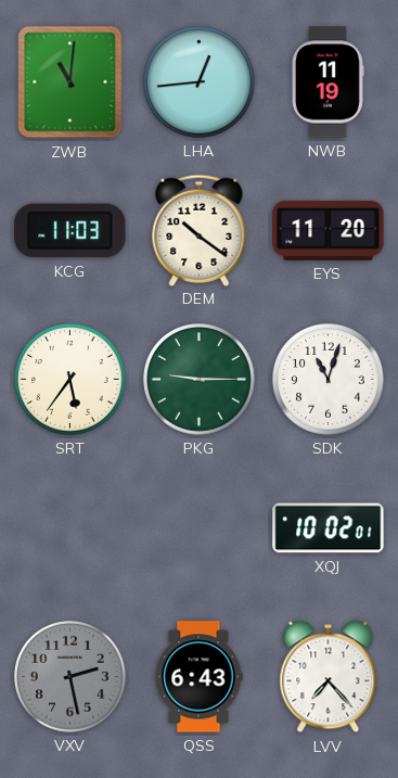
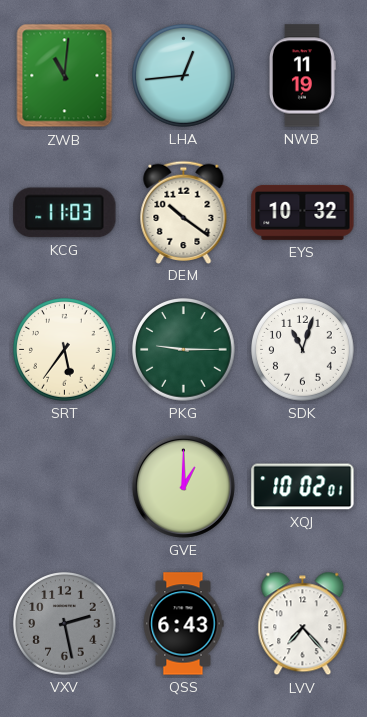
EYS: 11:20 -> 10:32
GVE: none -> 1:00
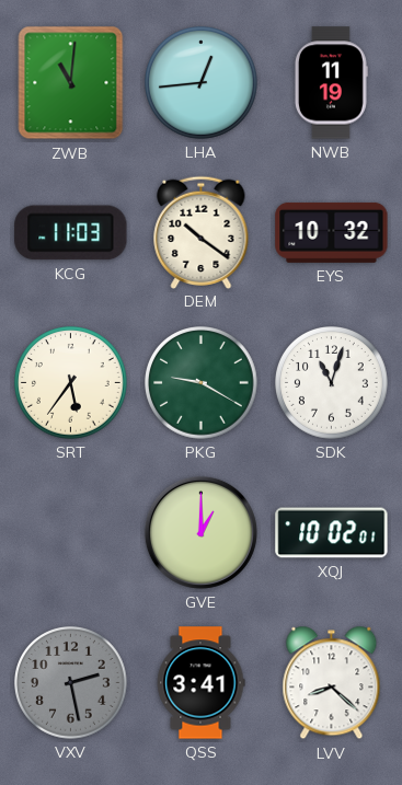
PKG: 9:15 -> 9:20
QSS: 6:43 -> 3:41
LVV: 7:23 -> 8:22
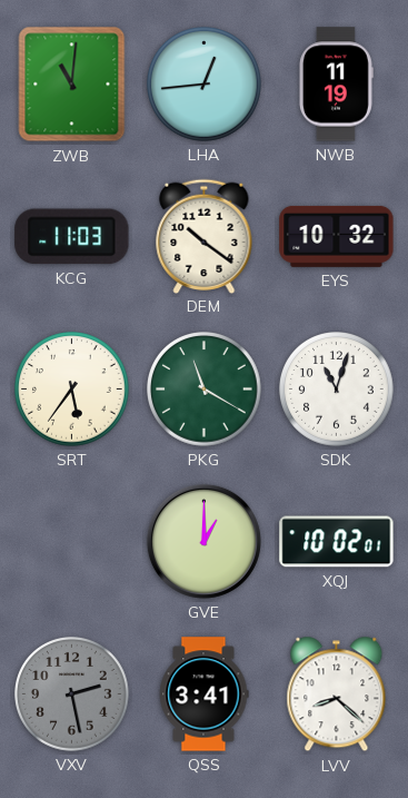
PKG: 9:20 -> 11:20
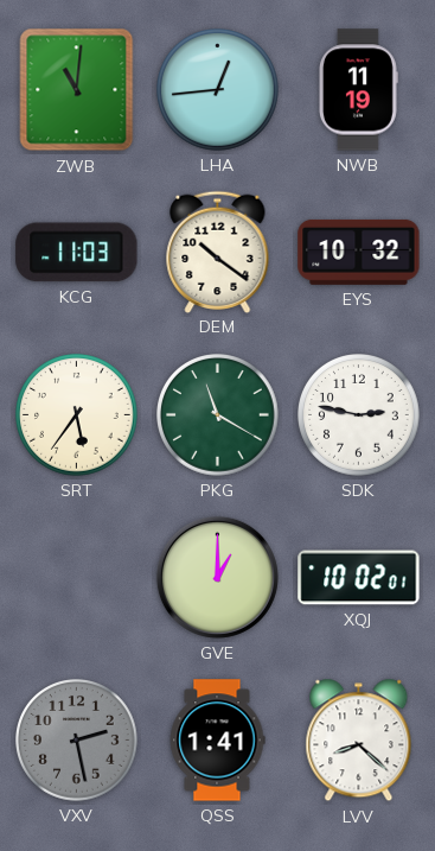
SDK: 11:03 -> 2:47
QSS: 3:41 -> 1:41
